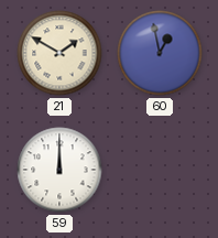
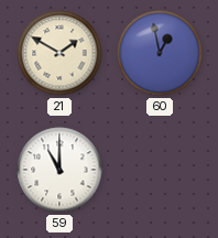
59: 12:00 -> 11:00
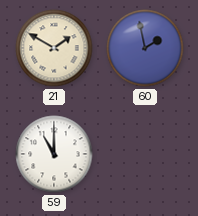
60: 12:58 -> 1:58
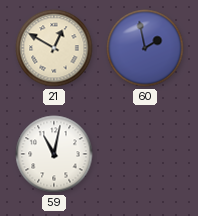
21: 1:50 -> 12:50
59: 11:00 -> 11:02
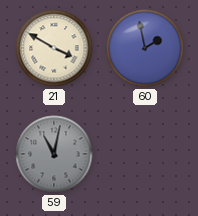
21: 12:50 -> 3:50
59 dial: white -> grey
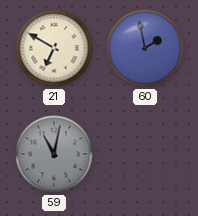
21: 3:50 -> 6:50
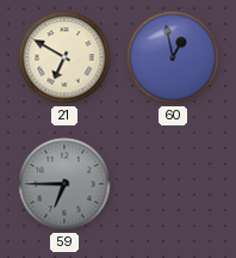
60: 1:58 -> 12:58
59: 11:02 -> 6:45
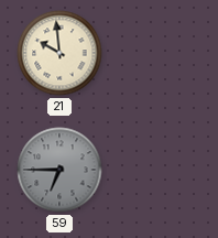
21: 6:50 -> 9:59
60: 12:58 -> none
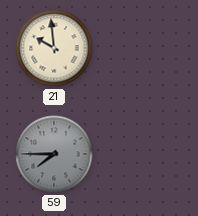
59: 6:45 -> 7:45
